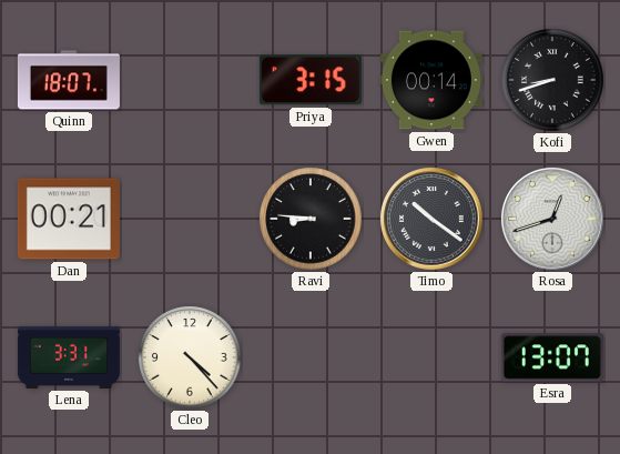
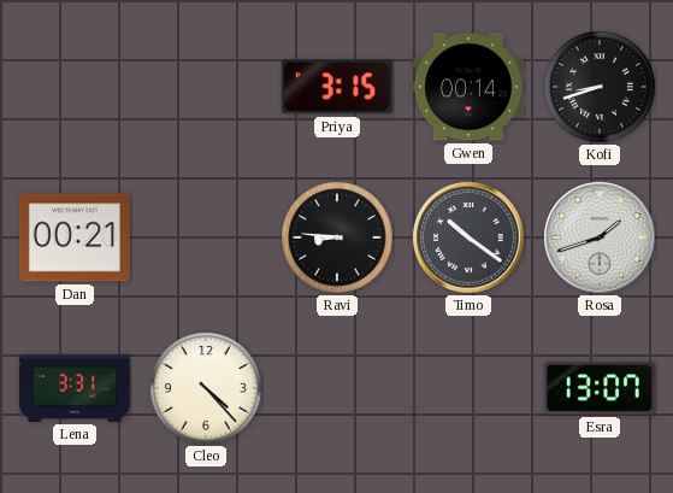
Quinn: 18:07 -> none
Rosa: 12:42 -> 1:42
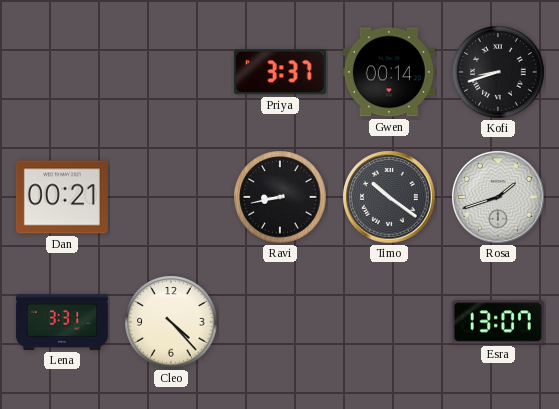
Priya: 3:15 -> 3:37
Ravi: 8:46 -> 8:43
